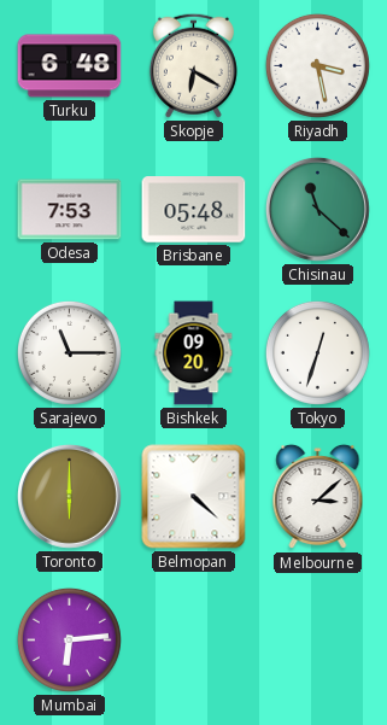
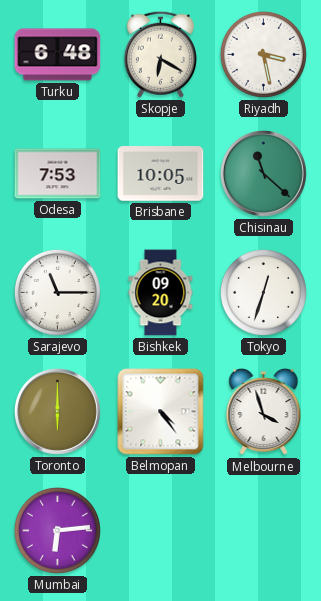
Brisbane: 05:48 -> 10:05
Belmopan: 4:22 -> 4:24
Melbourne: 3:08 -> 3:57
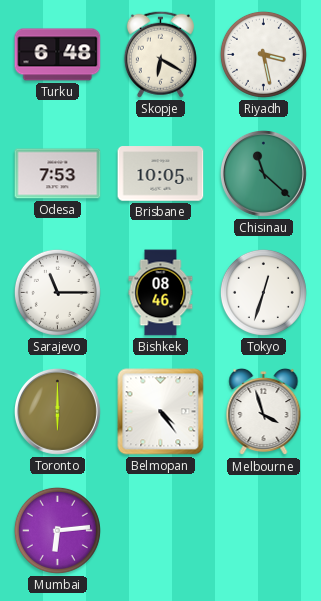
Bishkek: 09:20 -> 08:46
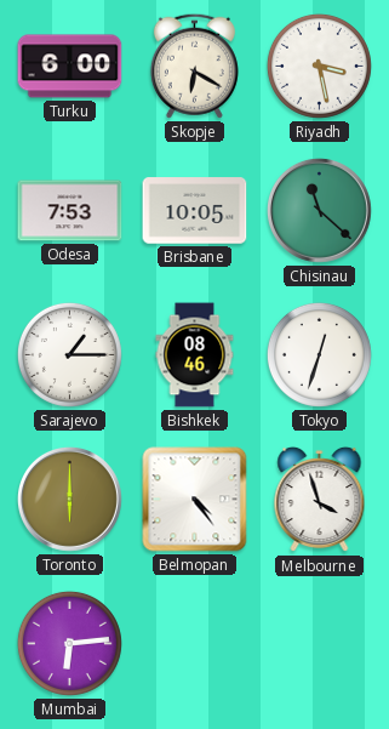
Turku: 6:48 -> 6:00
Sarajevo: 11:15 -> 1:15
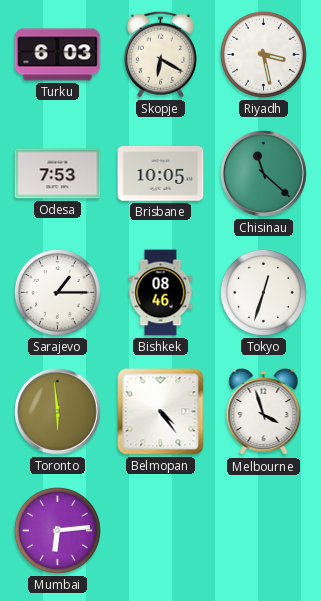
Turku: 6:00 -> 6:03
Toronto: 6:00 -> 5:59
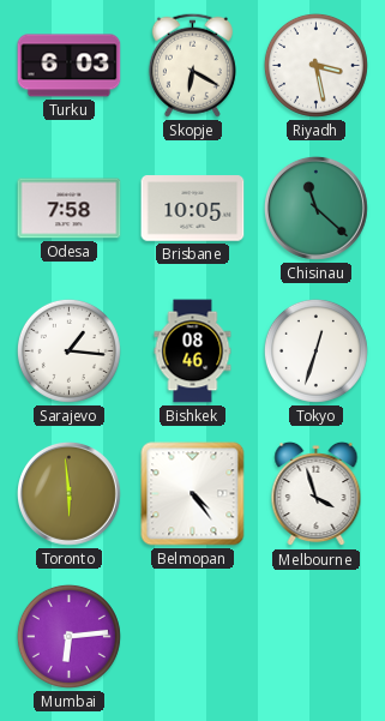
Odesa: 7:53 -> 7:58
Sarajevo: 1:15 -> 1:16
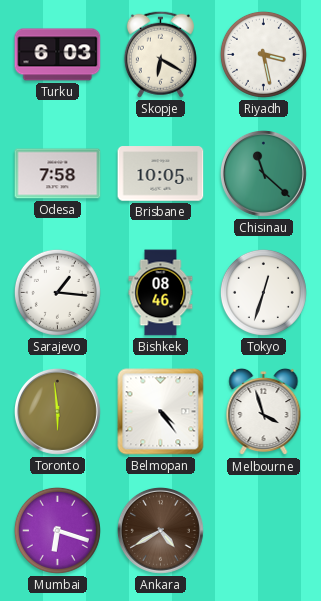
Mumbai: 6:14 -> 6:18
Ankara: none -> 4:40
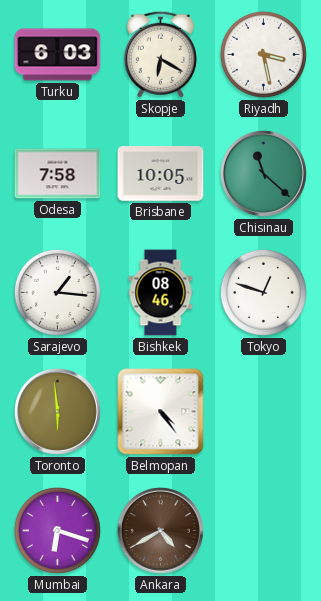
Tokyo: 12:33 -> 12:48
Melbourne: 3:57 -> none
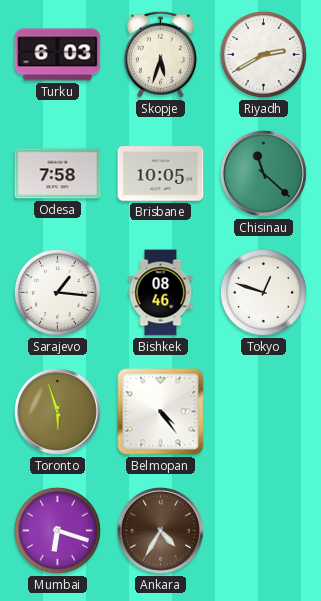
Skopje: 6:20 -> 5:33
Riyadh: 3:28 -> 2:40
Toronto: 5:59 -> 5:57
Ankara: 4:40 -> 4:35
